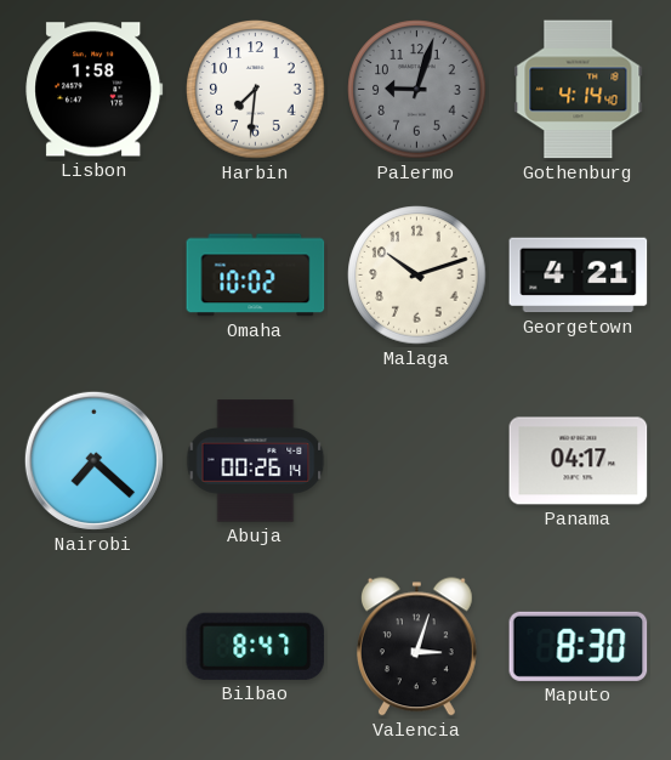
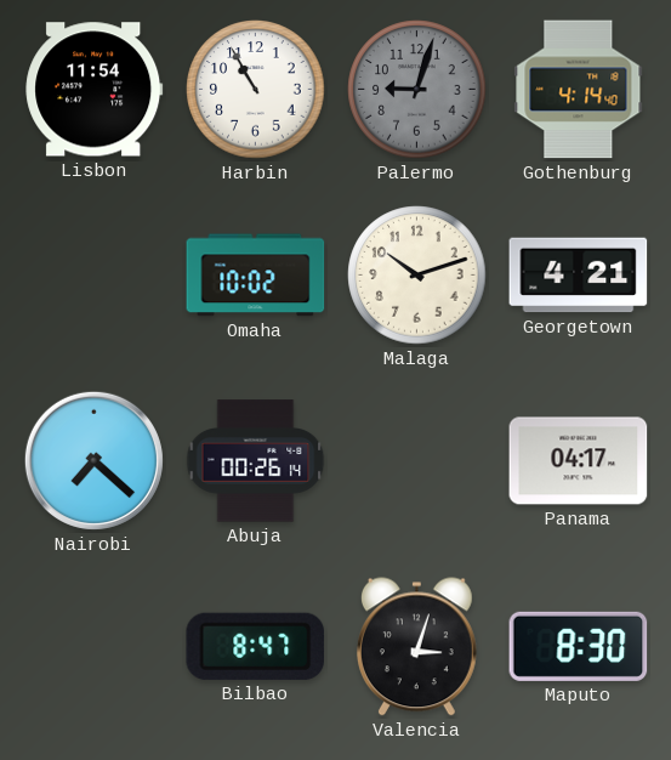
Lisbon: 1:58 -> 11:54
Harbin: 7:31 -> 10:55
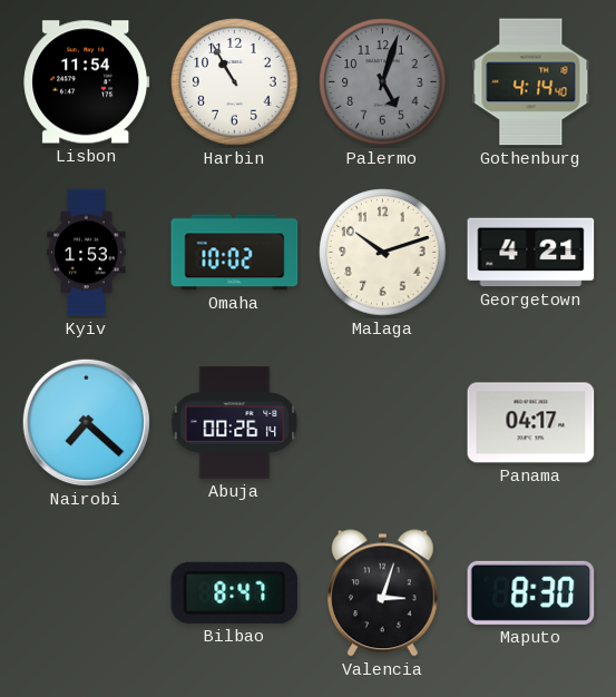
Palermo: 9:03 -> 5:03
Kyiv: none -> 1:53
